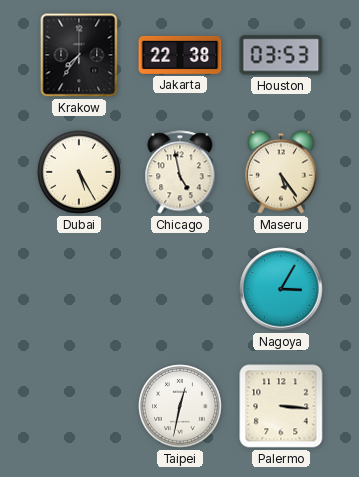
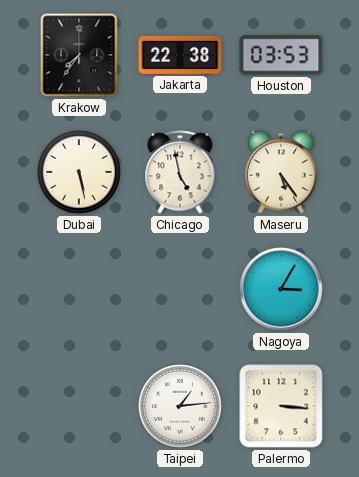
Dubai: 5:25 -> 5:28
Taipei: 12:32 -> 1:14
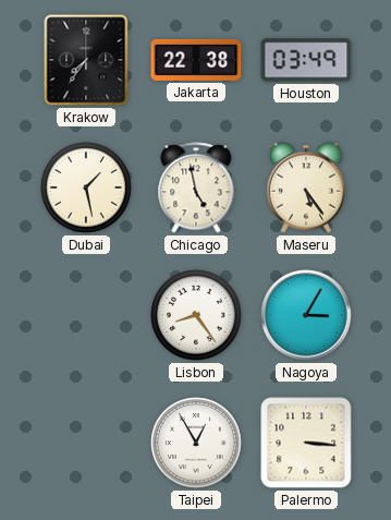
Houston: 03:53 -> 03:49
Dubai: 5:28 -> 1:28
Lisbon: none -> 8:24
Taipei: 1:14 -> 12:55
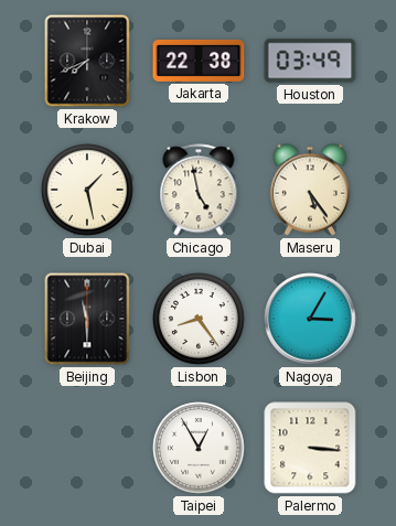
Krakow: 7:36 -> 7:41
Beijing: none -> 11:30
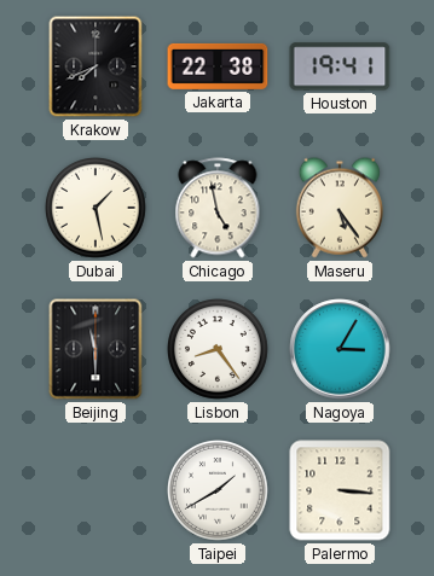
Houston: 03:49 -> 19:41
Taipei: 12:55 -> 1:40
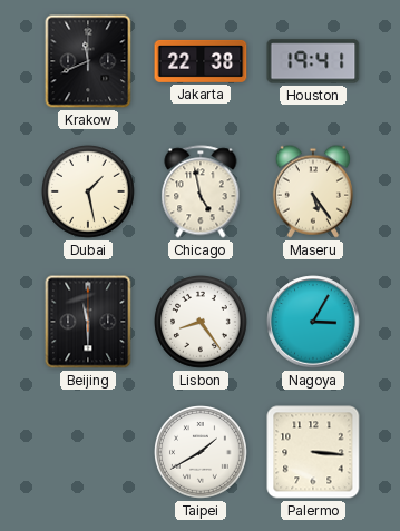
Krakow: 7:41 -> 11:41
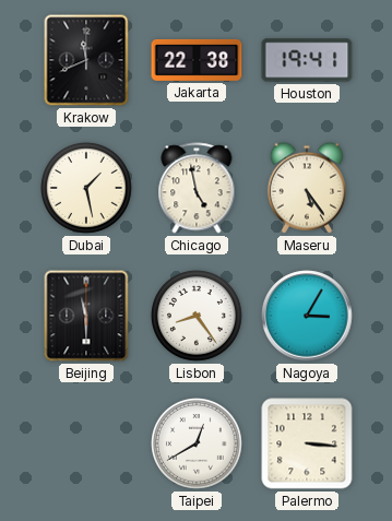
Taipei: 1:40 -> 12:40
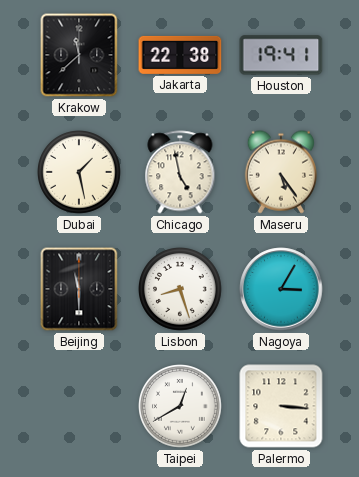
Krakow: 11:41 -> 11:38
Lisbon: 8:24 -> 8:27
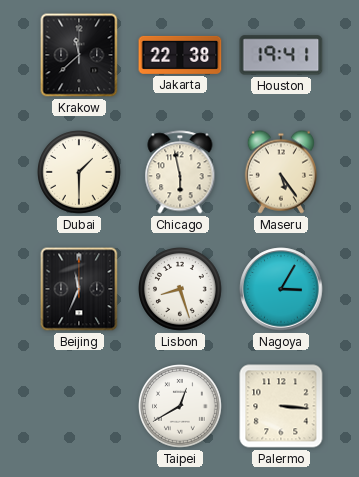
Dubai: 1:28 -> 1:30
Chicago: 4:58 -> 5:58
Beijing: 11:30 -> 11:34
